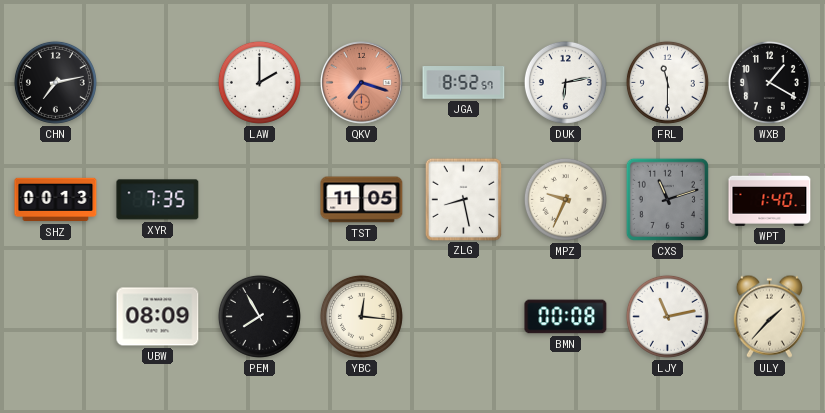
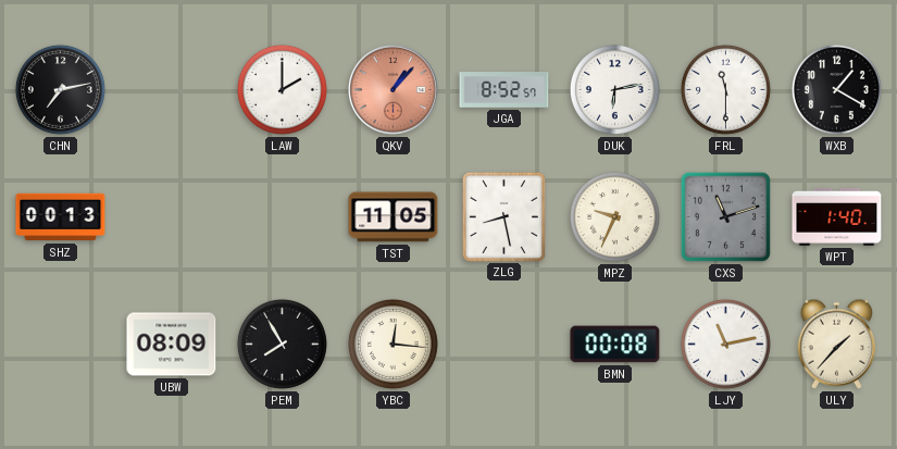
QKV: 7:18 -> 1:07
XYR: 7:35 -> none
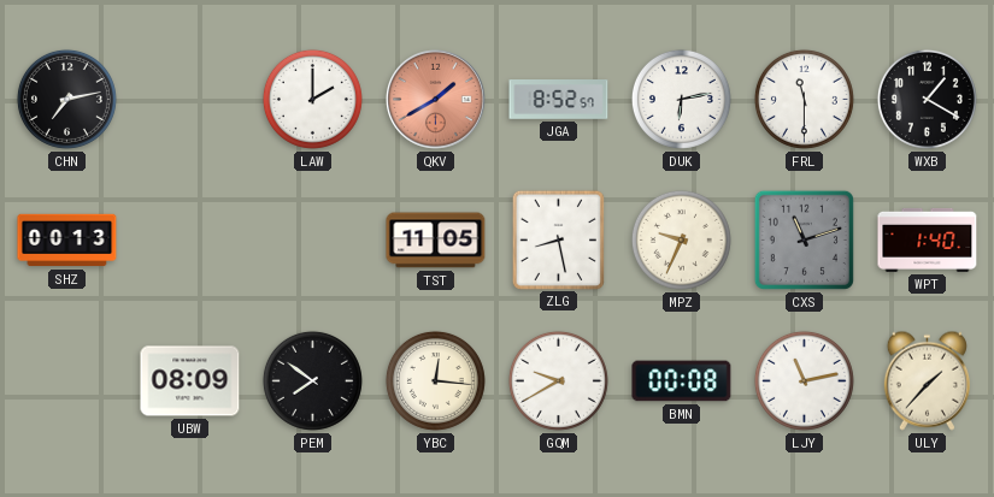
QKV: 1:07 -> 1:40
PEM: 7:55 -> 7:51
GQM: none -> 9:40
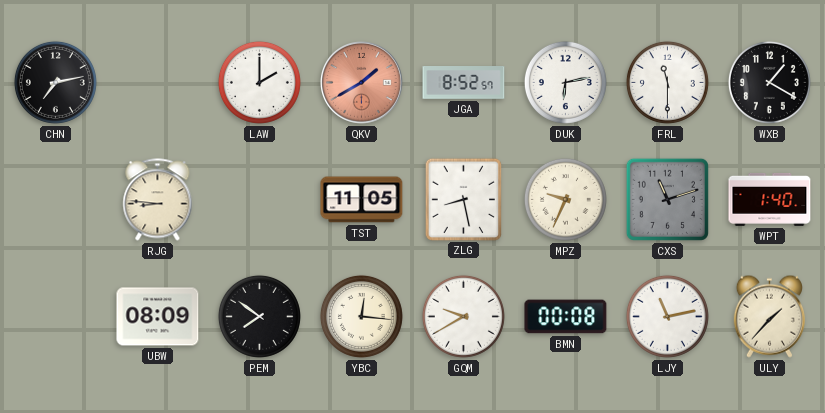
SHZ: 00:13 -> none
RJG: none -> 8:46
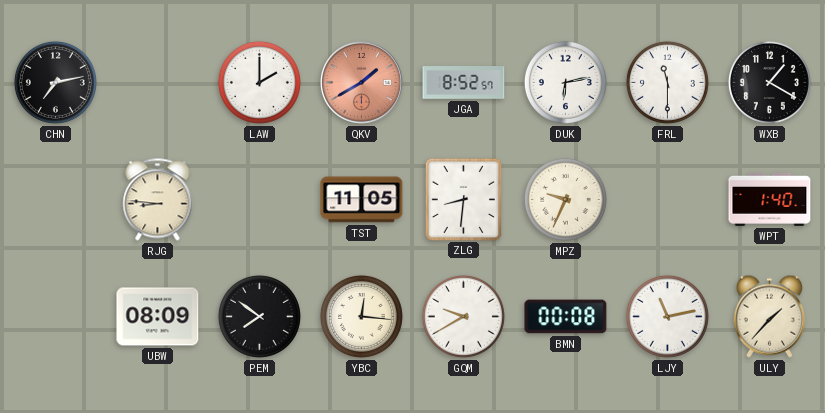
ZLG: 8:28 -> 8:31
CXS: 11:12 -> none
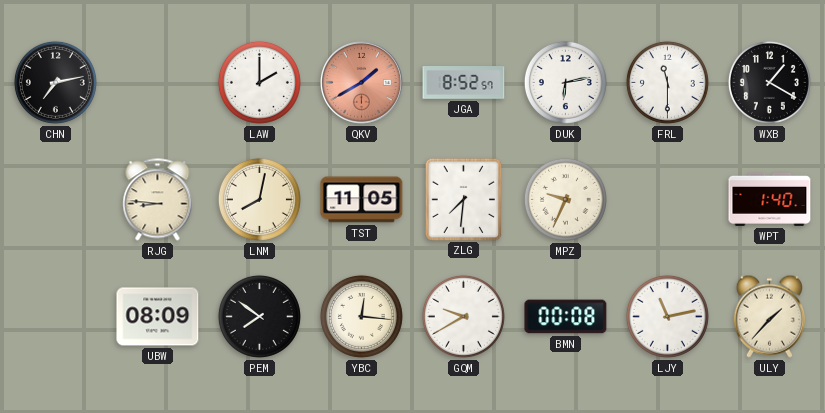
LNM: none -> 8:02
ZLG: 8:31 -> 7:31
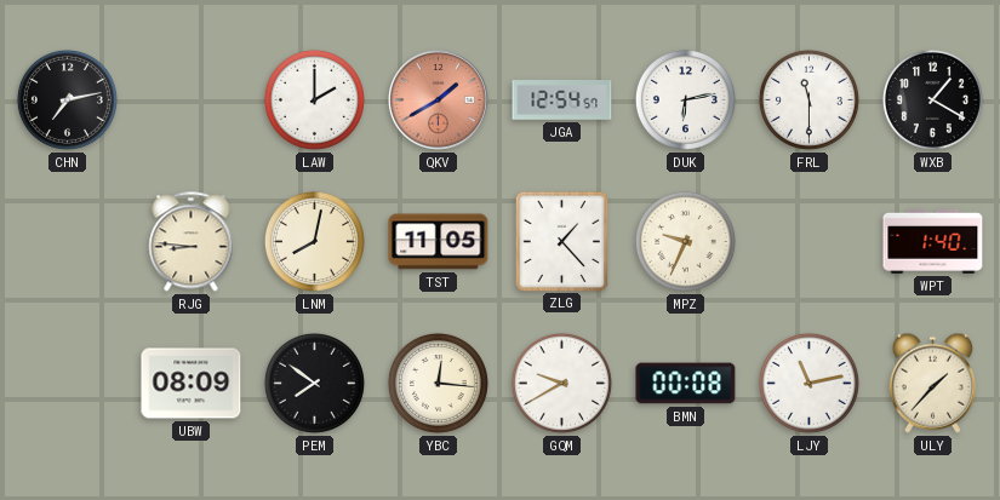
JGA: 8:52 -> 12:54
ZLG: 7:31 -> 1:23
